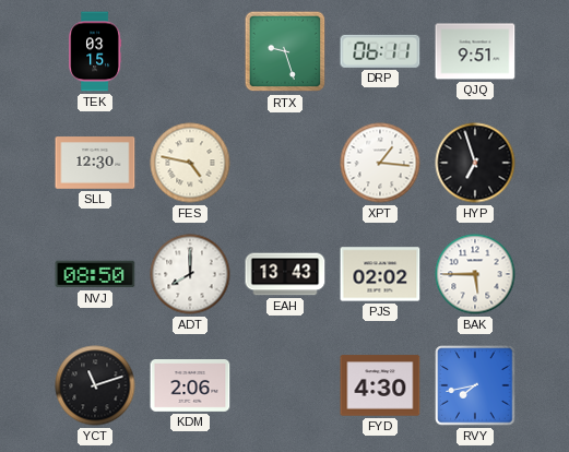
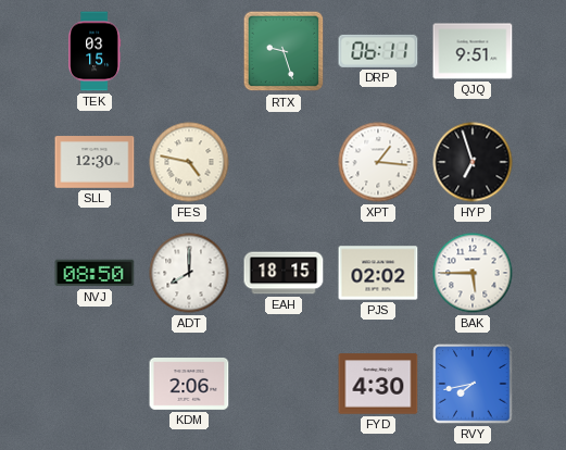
EAH: 13:43 -> 18:15
YCT: 11:12 -> none
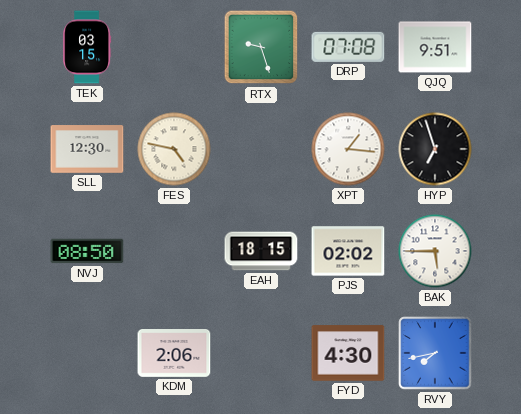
DRP: 06:11 -> 07:08
ADT: 8:00 -> none
